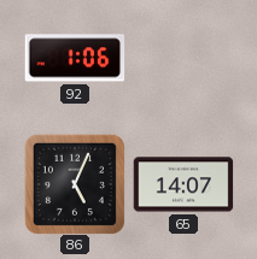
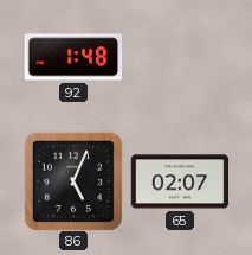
92: 1:06 -> 1:48
65: 14:07 -> 02:07
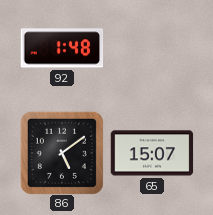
86: 5:04 -> 5:09
65: 02:07 -> 15:07
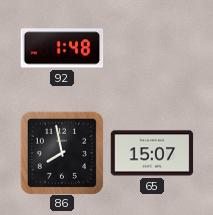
86: 5:09 -> 7:58
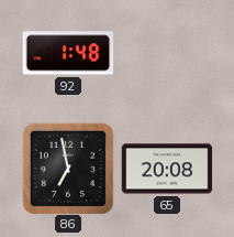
86: 7:58 -> 6:58
65: 15:07 -> 20:08
